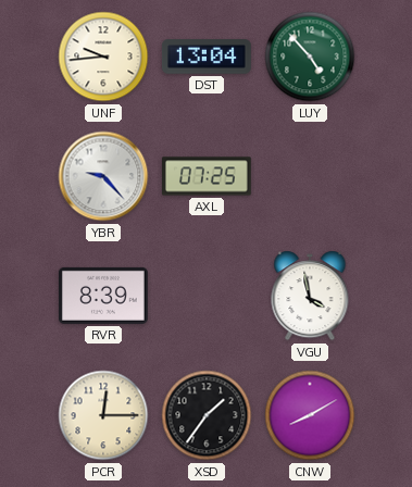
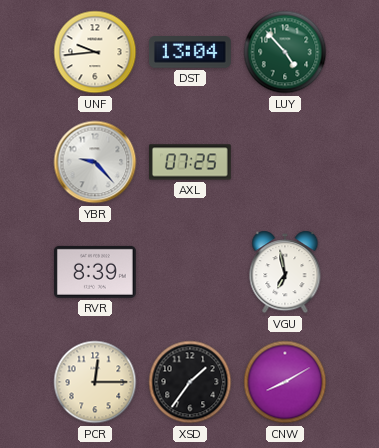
VGU: 3:58 -> 6:58
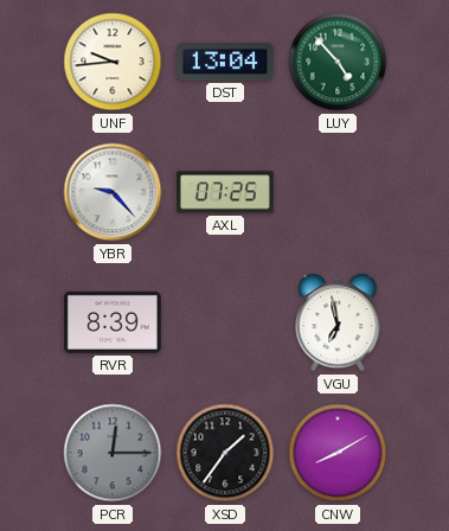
PCR dial: cream -> grey
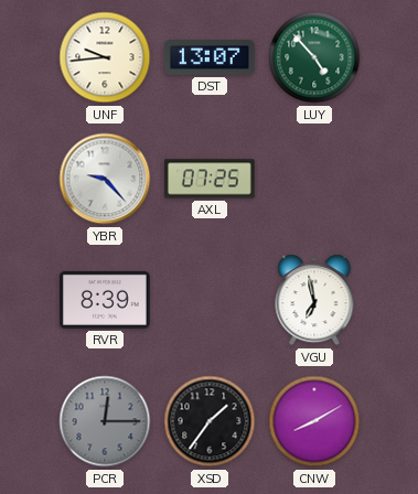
DST: 13:04 -> 13:07
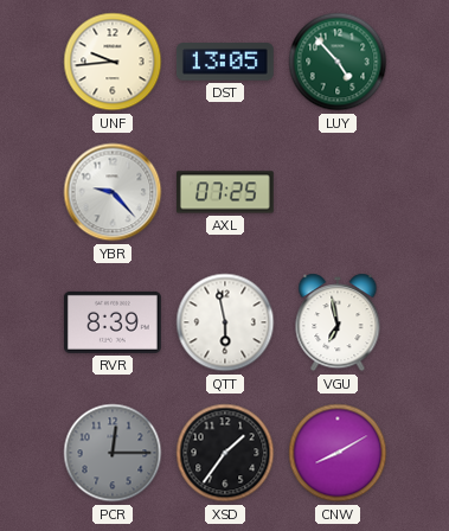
DST: 13:07 -> 13:05
QTT: none -> 5:58
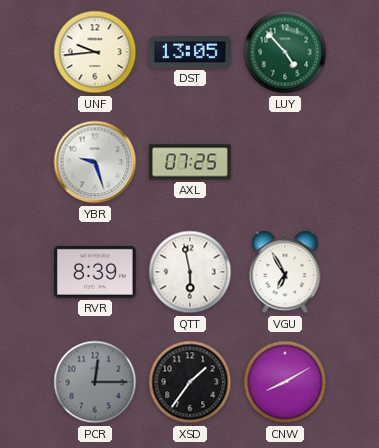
YBR: 9:23 -> 9:27
VGU: 6:58 -> 6:55
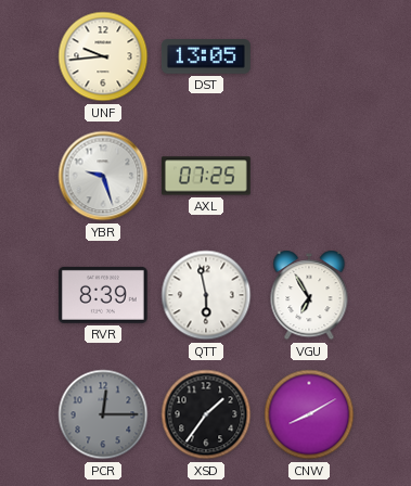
LUY: 4:53 -> none
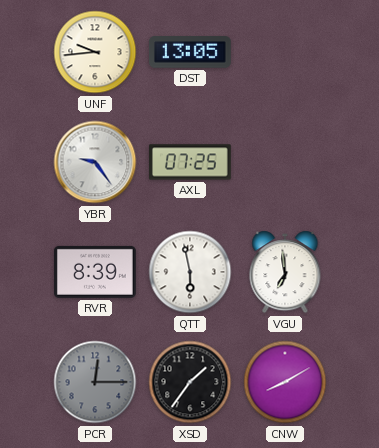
YBR: 9:27 -> 9:24
VGU: 6:55 -> 6:59
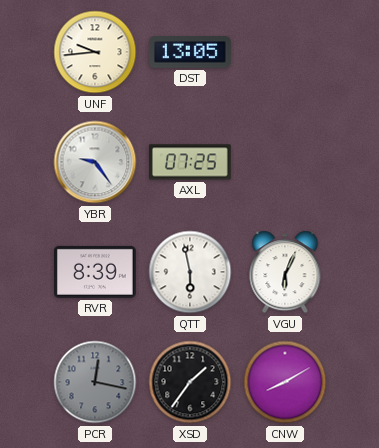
VGU: 6:59 -> 6:04
PCR: 12:15 -> 12:17
